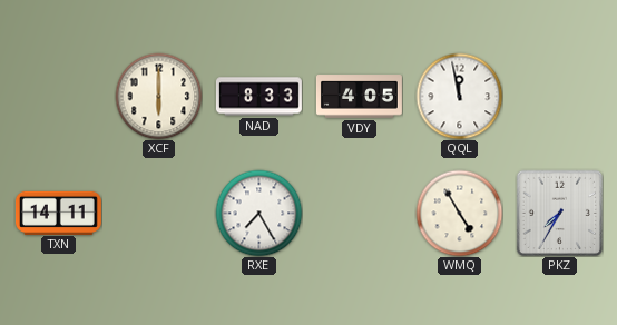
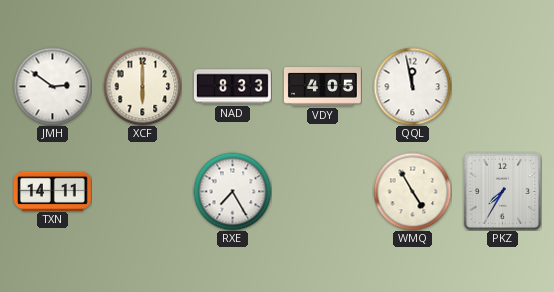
JMH: none -> 2:51
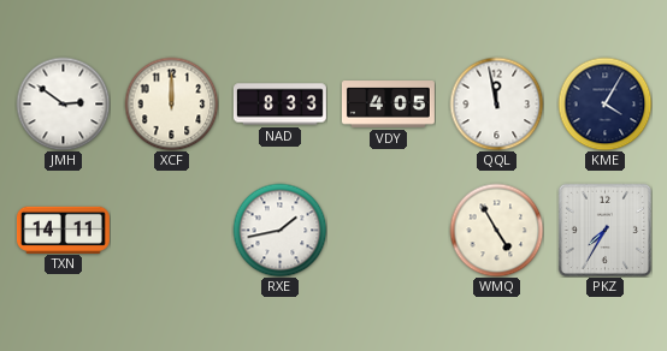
XCF: 6:00 -> 12:00
KME: none -> 4:05
RXE: 7:25 -> 1:43
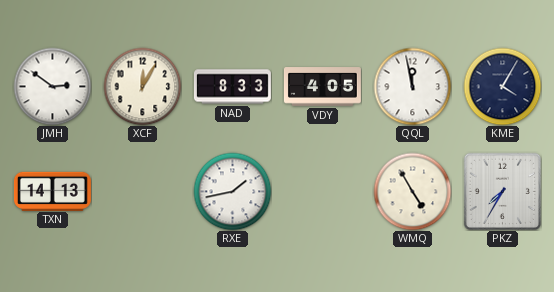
XCF: 12:00 -> 12:05
TXN: 14:11 -> 14:13
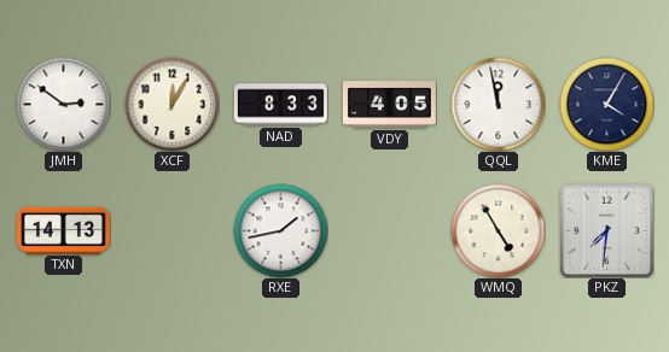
PKZ: 7:35 -> 7:31
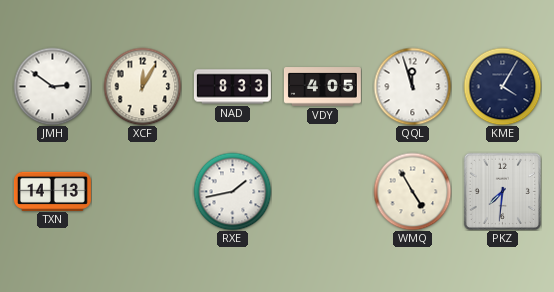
QQL: 11:58 -> 11:57
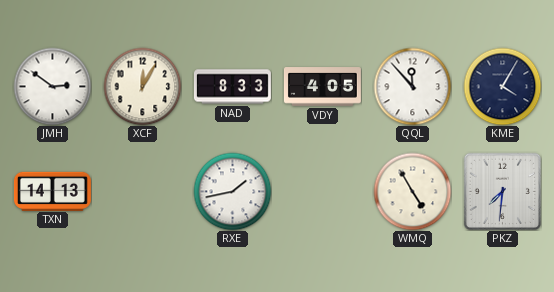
QQL: 11:57 -> 11:53
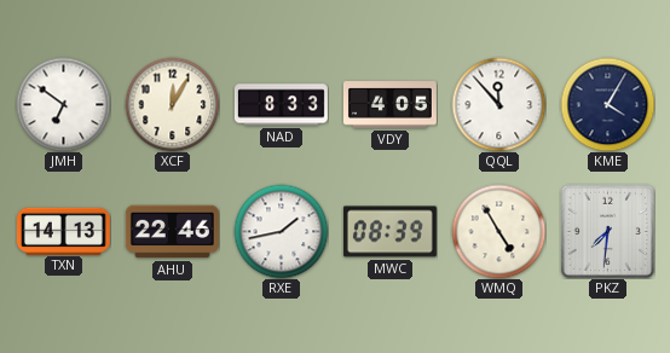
JMH: 2:51 -> 6:51
AHU: none -> 22:46
MWC: none -> 08:39
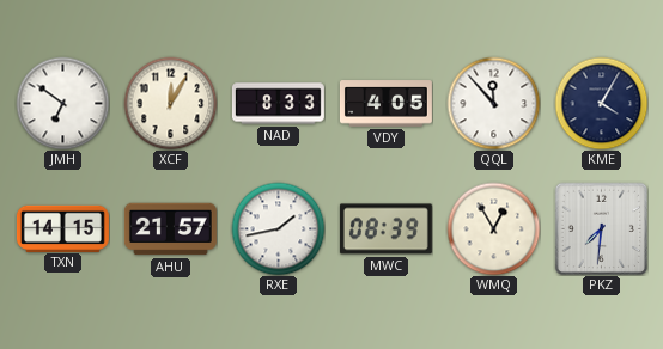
TXN: 14:13 -> 14:15
AHU: 22:46 -> 21:57
WMQ: 4:55 -> 12:55
